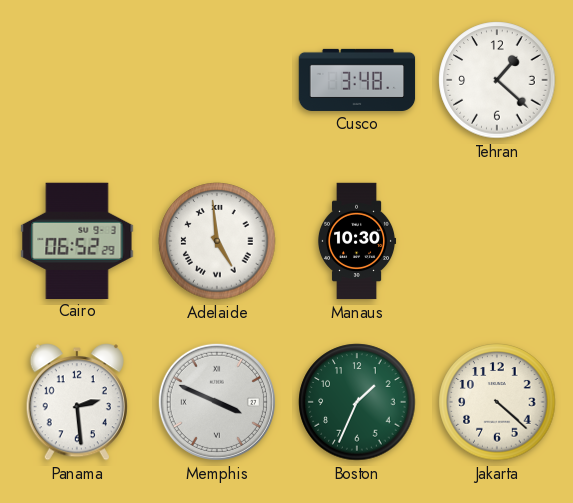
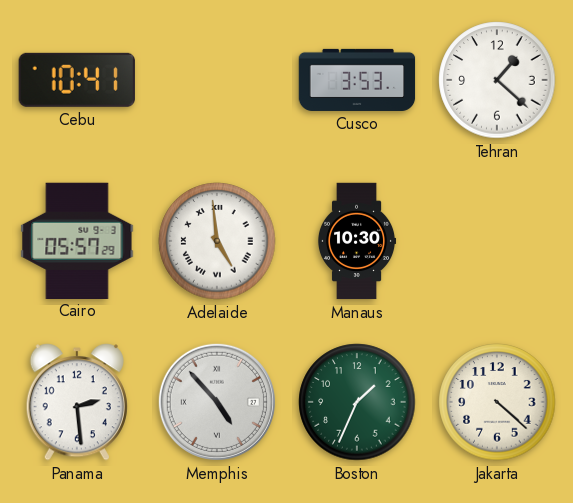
Cebu: none -> 10:41
Cusco: 3:48 -> 3:53
Cairo: 06:52 -> 05:57
Memphis: 3:49 -> 4:53
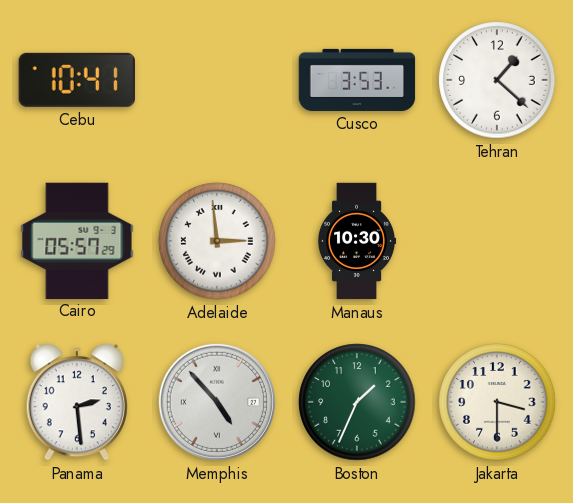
Adelaide: 4:59 -> 2:59
Jakarta: 4:22 -> 3:30
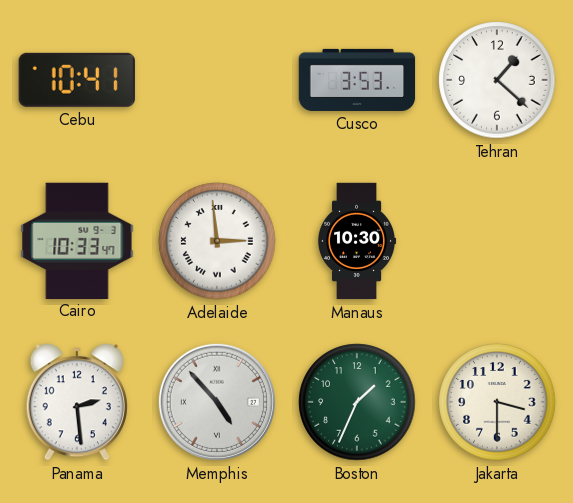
Cairo: 05:57 -> 10:33
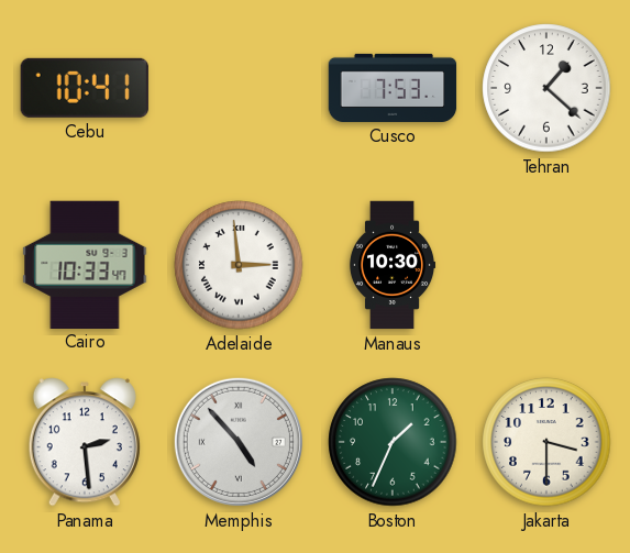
Cusco: 3:53 -> 7:53
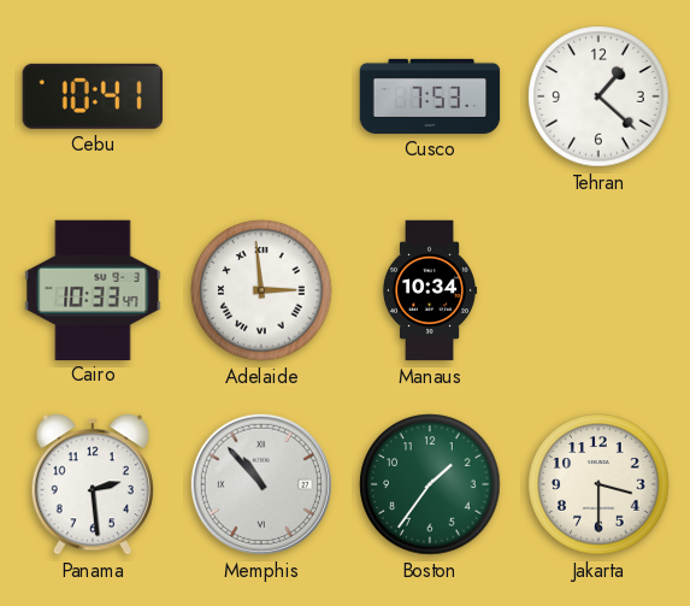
Manaus: 10:30 -> 10:34
Memphis: 4:53 -> 10:53
Boston: 1:34 -> 1:36
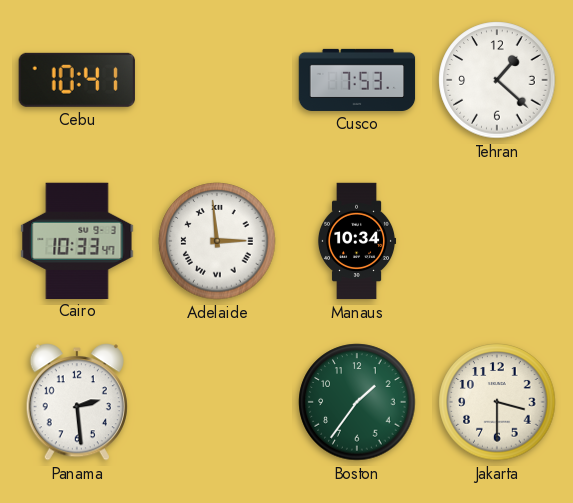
Memphis: 10:53 -> none
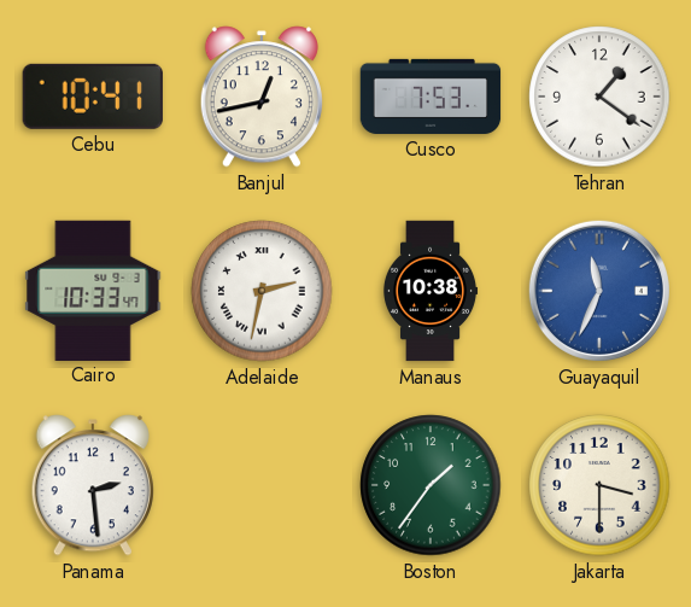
Banjul: none -> 12:43
Tehran: 1:22 -> 1:21
Adelaide: 2:59 -> 2:32
Manaus: 10:34 -> 10:38
Guayaquil: none -> 11:34
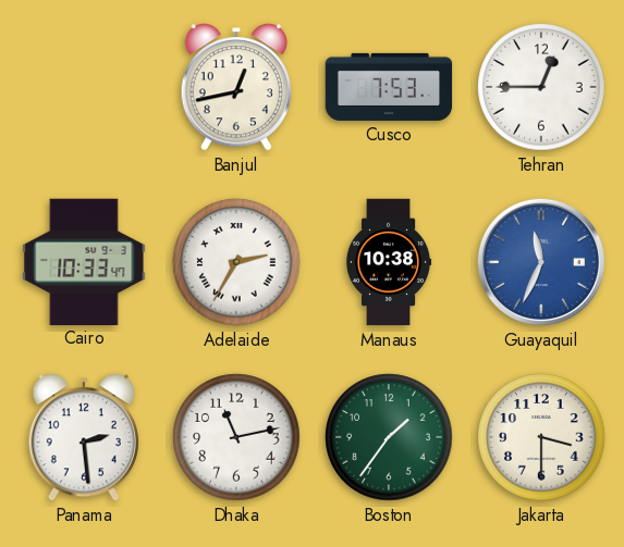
Cebu: 10:41 -> none
Tehran: 1:21 -> 12:45
Adelaide: 2:32 -> 2:35
Dhaka: none -> 11:13
